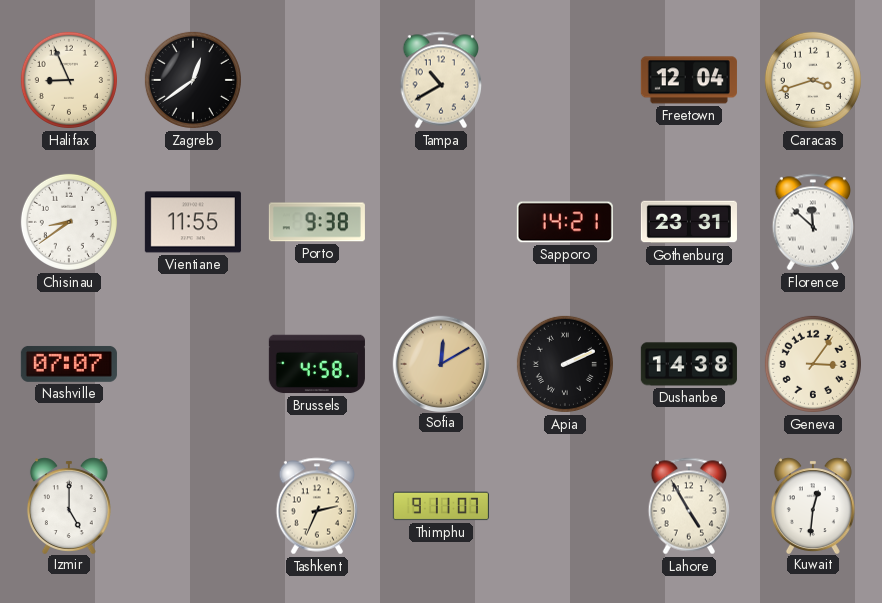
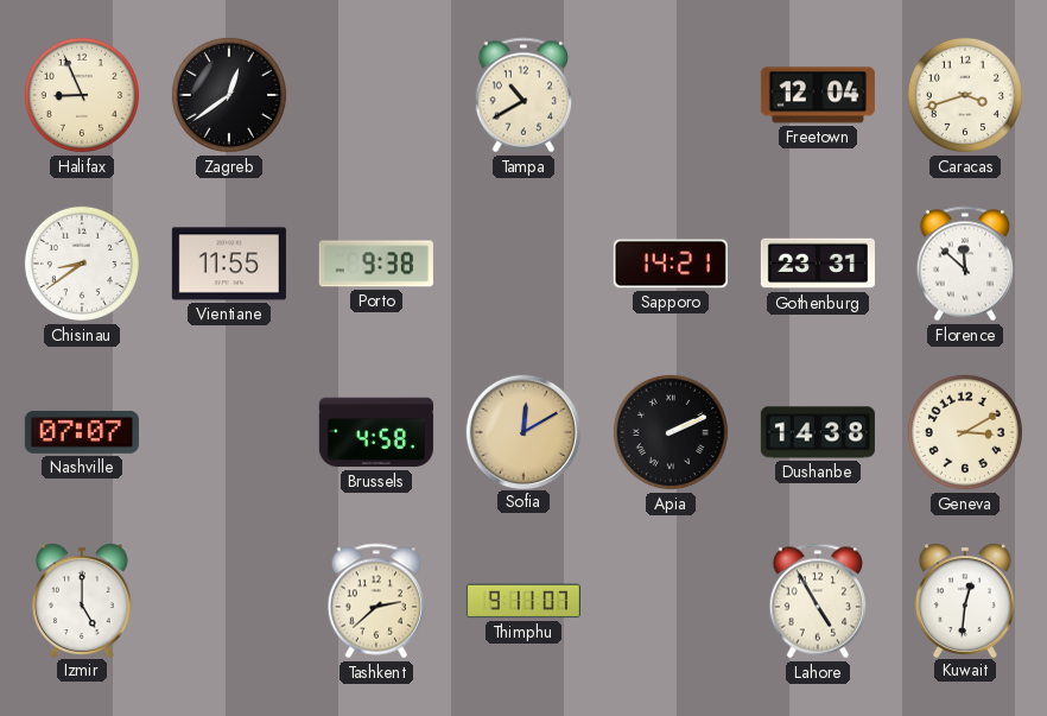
Geneva: 3:06 -> 3:10
Tashkent: 2:34 -> 2:38
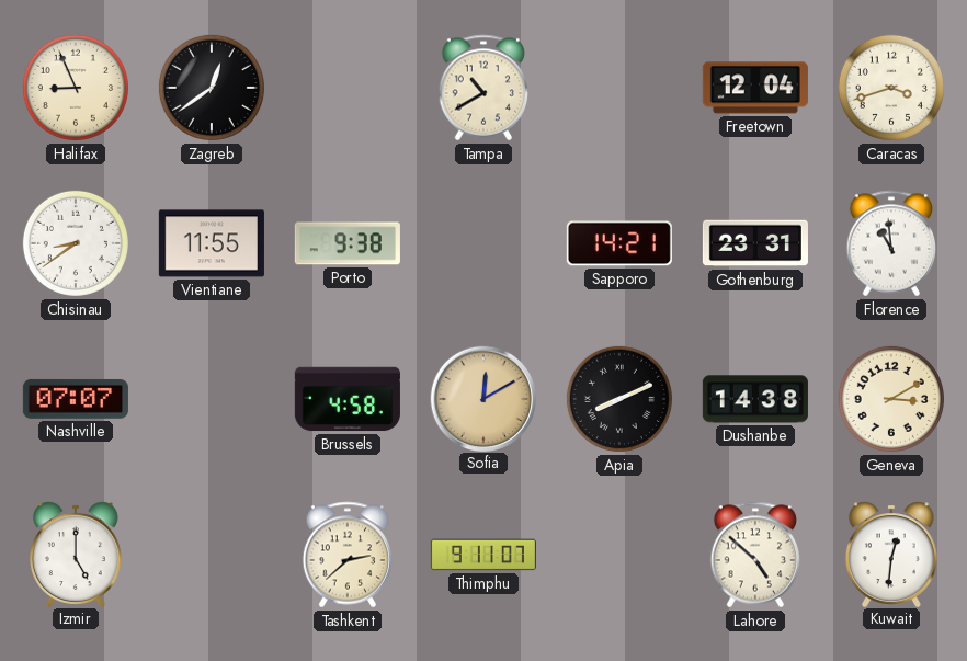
Florence: 11:52 -> 10:59
Apia: 2:11 -> 8:11
Lahore: 4:55 -> 4:52
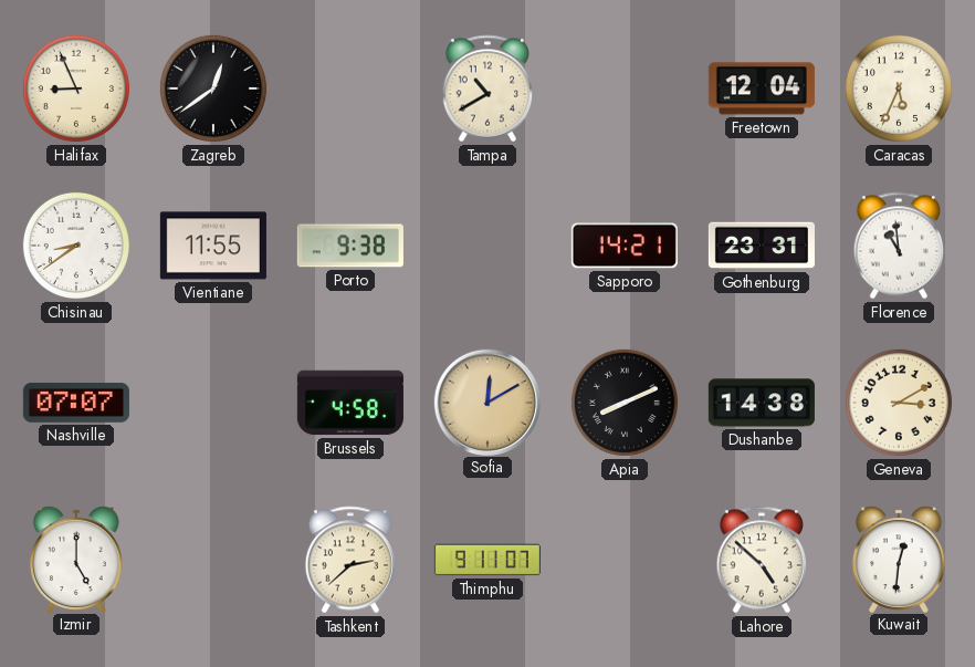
Caracas: 3:42 -> 5:34
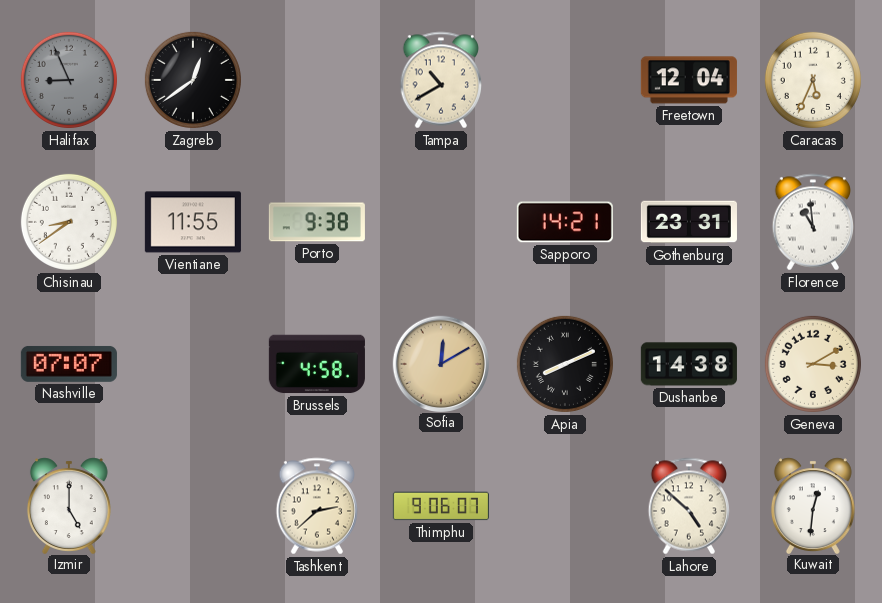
Halifax dial: cream -> grey
Thimphu: 9:11 -> 9:06
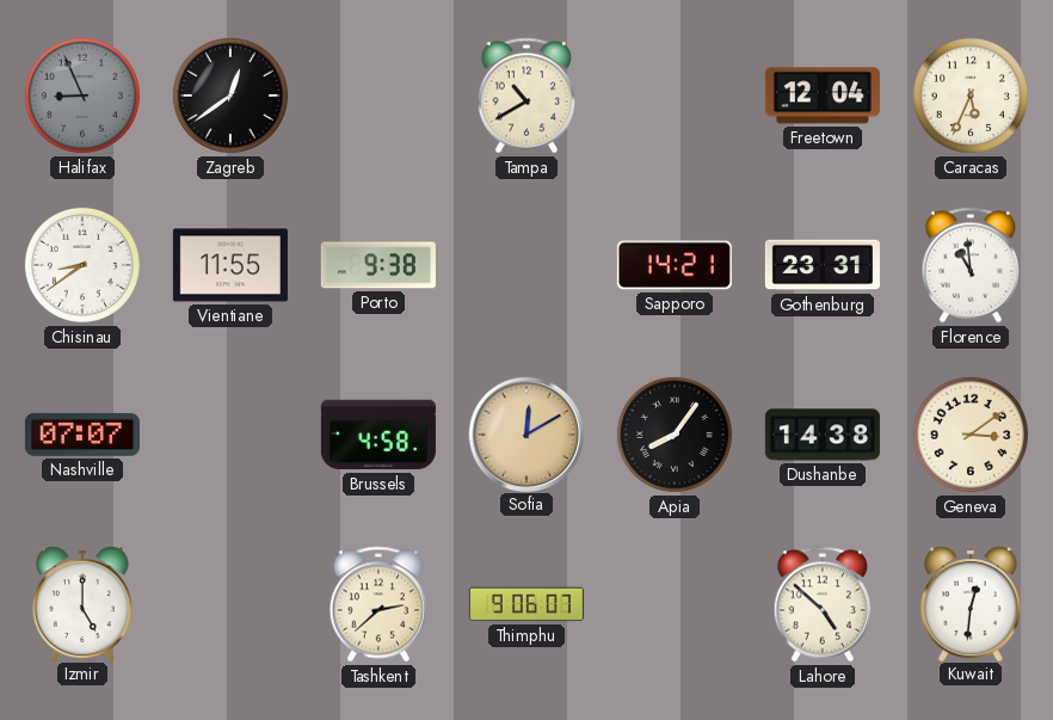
Apia: 8:11 -> 8:06
Geneva: 3:10 -> 3:09
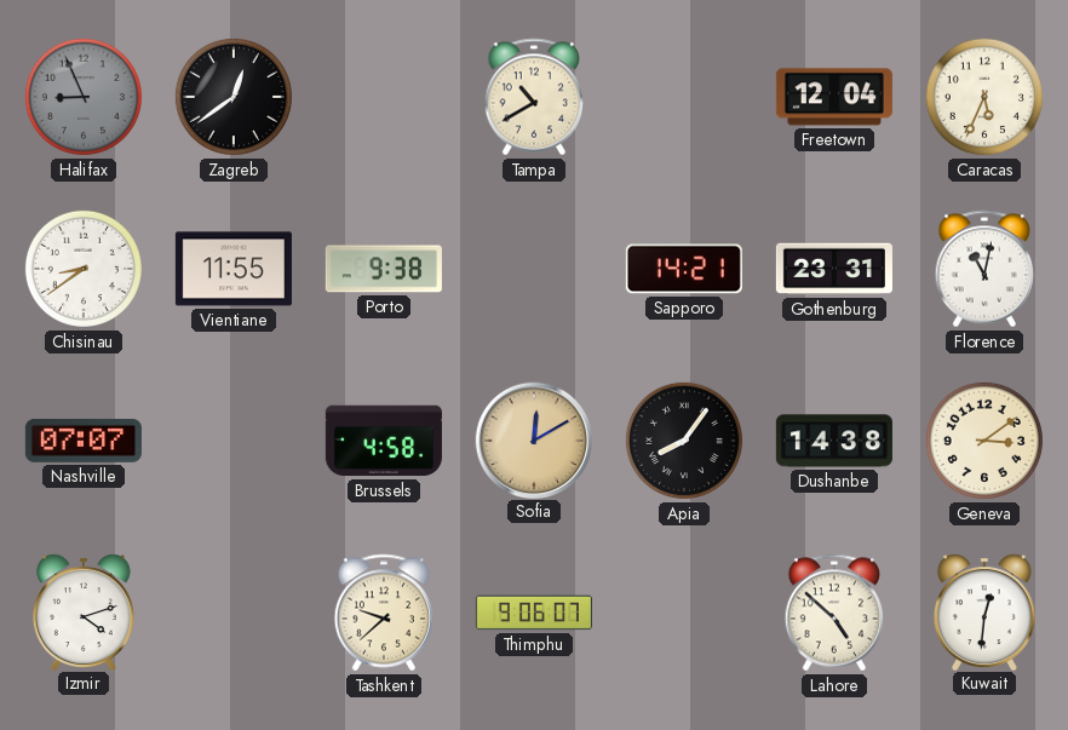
Florence: 10:59 -> 11:02
Izmir: 5:00 -> 4:12
Tashkent: 2:38 -> 9:38
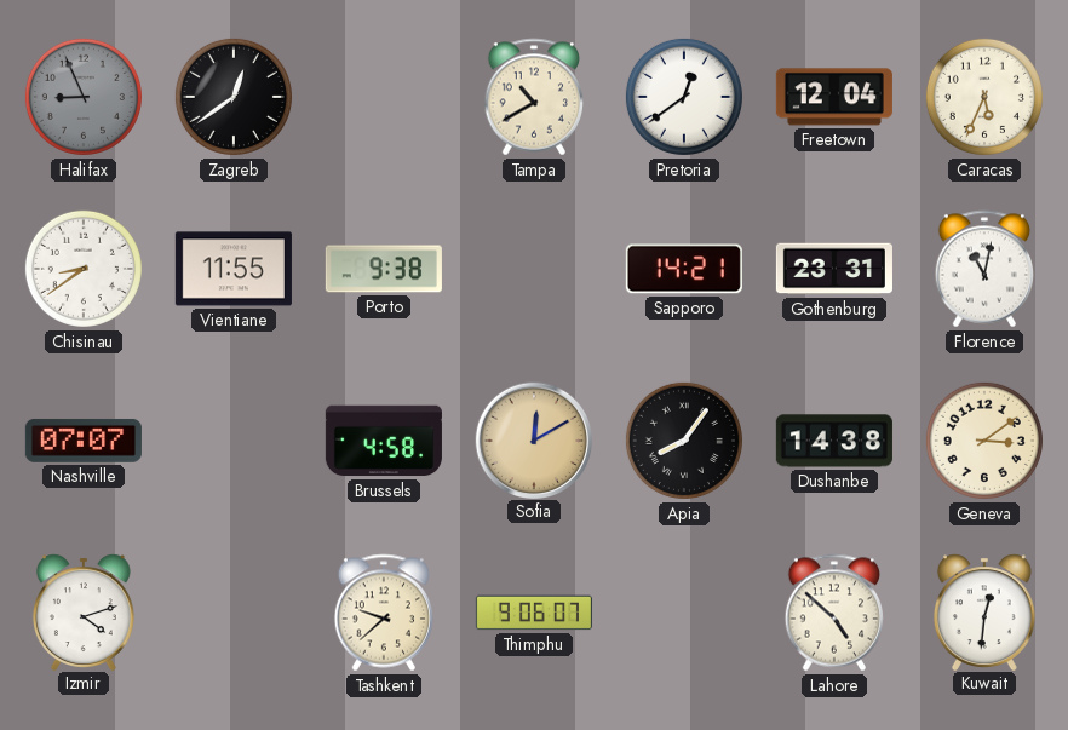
Pretoria: none -> 12:39
